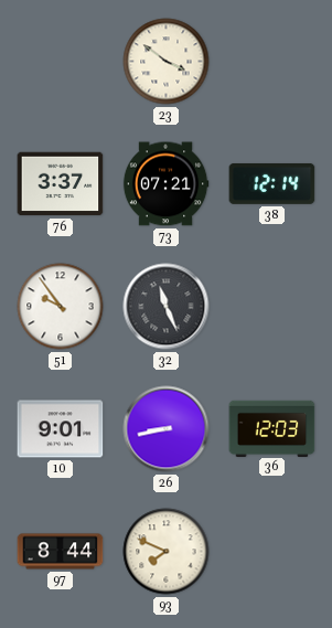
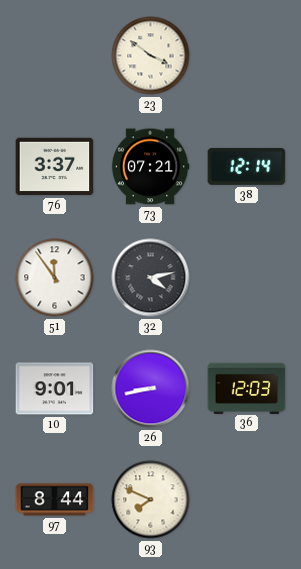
51: 9:54 -> 11:54
32: 11:26 -> 4:13
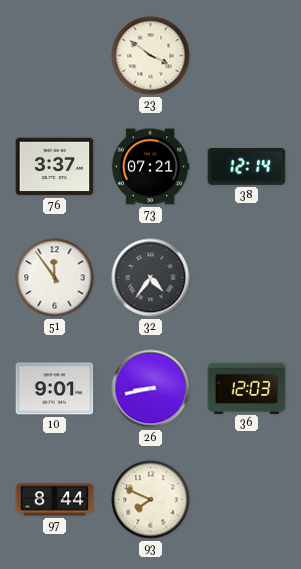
32: 4:13 -> 4:36
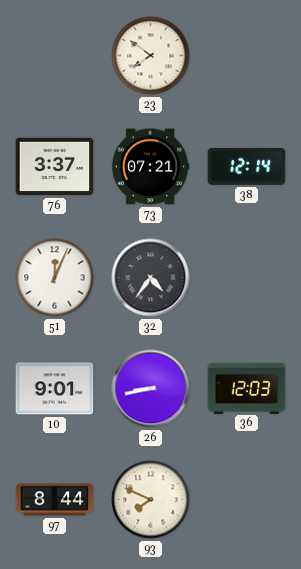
23: 3:51 -> 7:51
51: 11:54 -> 12:04
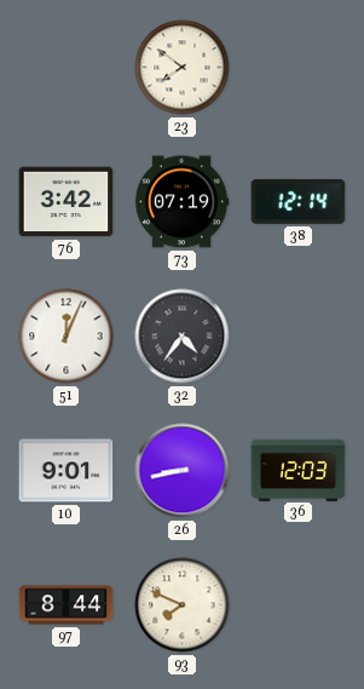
76: 3:37 -> 3:42
73: 07:21 -> 07:19
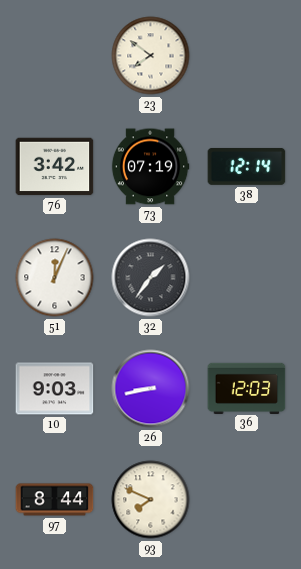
32: 4:36 -> 1:36
10: 9:01 -> 9:03
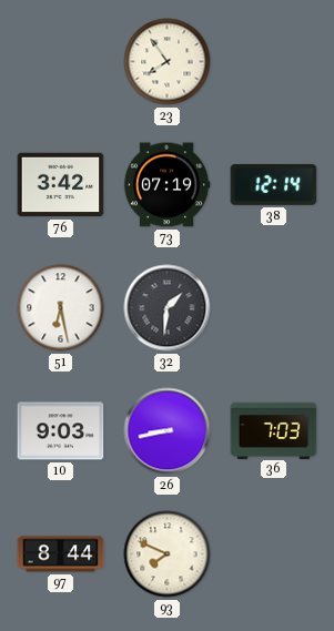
23: 7:51 -> 7:54
51: 12:04 -> 6:28
32: 1:36 -> 1:31
36: 12:03 -> 7:03
